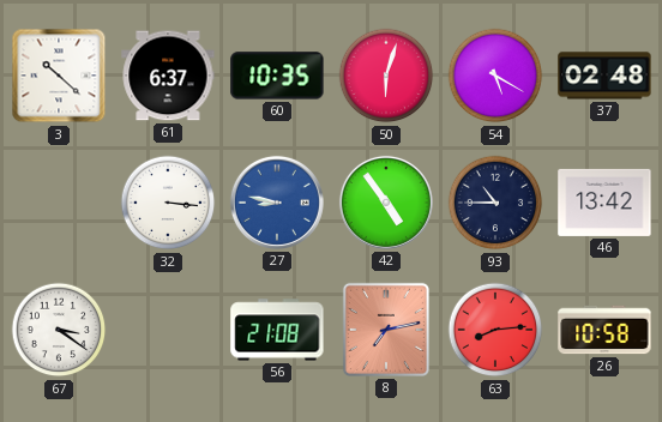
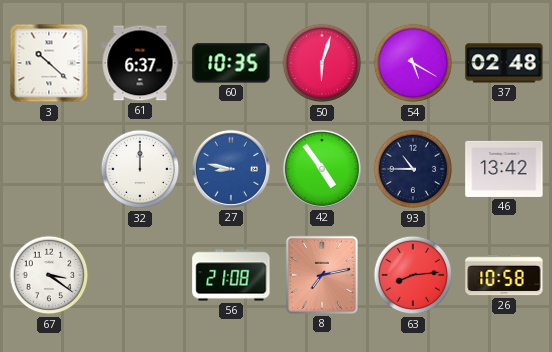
32: 3:16 -> 12:00
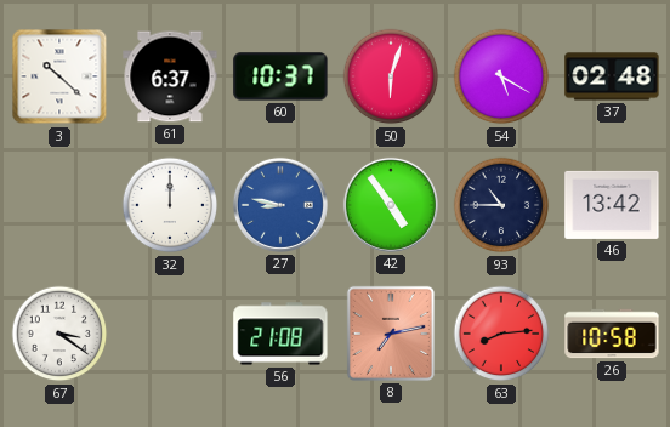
60: 10:35 -> 10:37
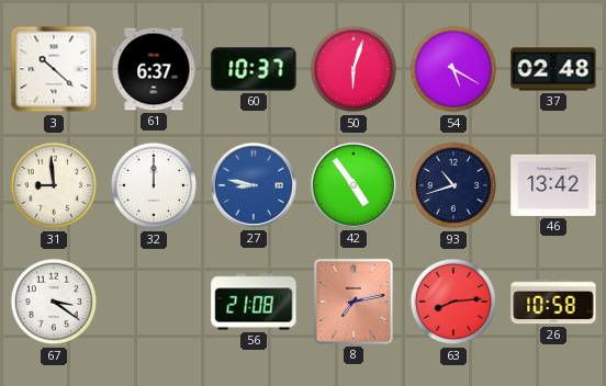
31: none -> 8:59
93: 10:45 -> 10:42
